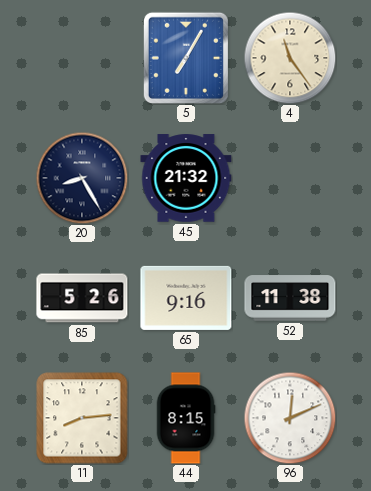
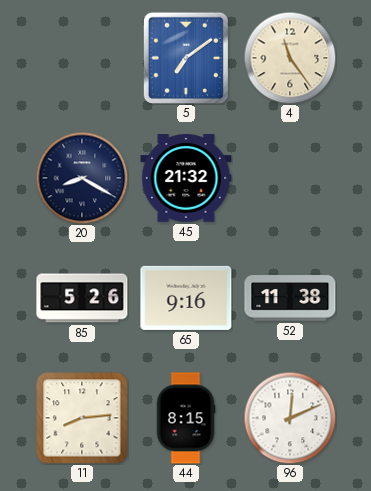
5: 7:05 -> 7:09
20: 8:25 -> 8:20
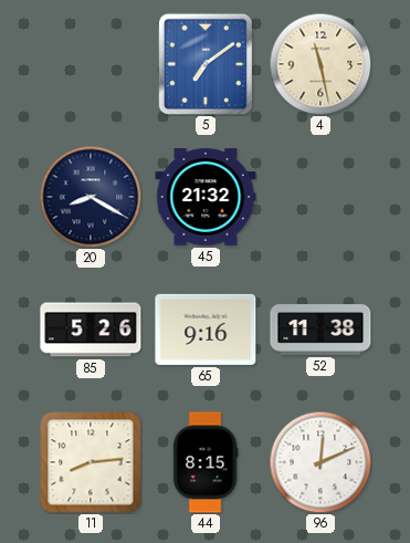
4: 11:24 -> 11:28
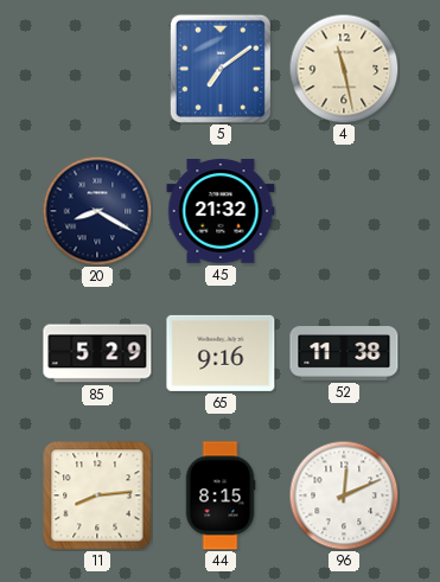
85: 5:26 -> 5:29
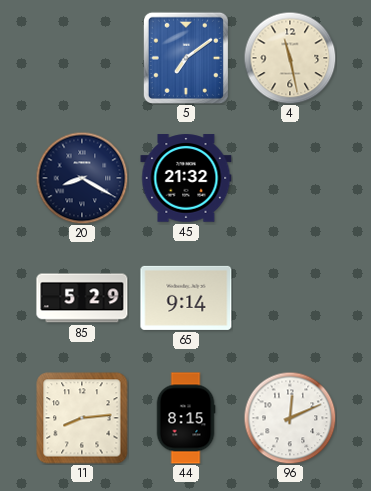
65: 9:16 -> 9:14
52: 11:38 -> none
